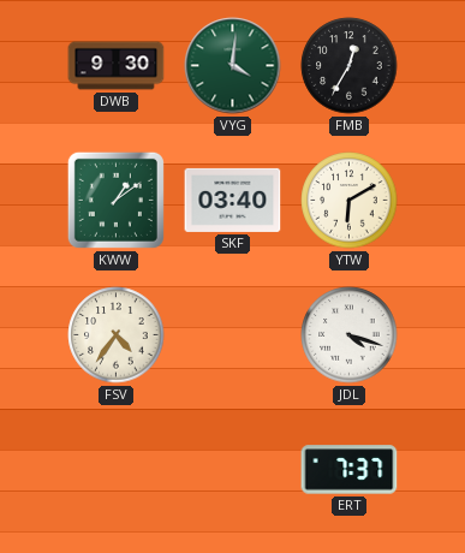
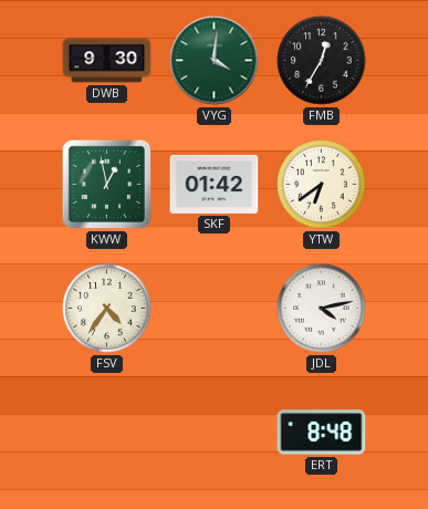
KWW: 1:09 -> 12:58
SKF: 03:40 -> 01:42
YTW: 6:10 -> 6:39
JDL: 4:18 -> 4:13
ERT: 7:37 -> 8:48
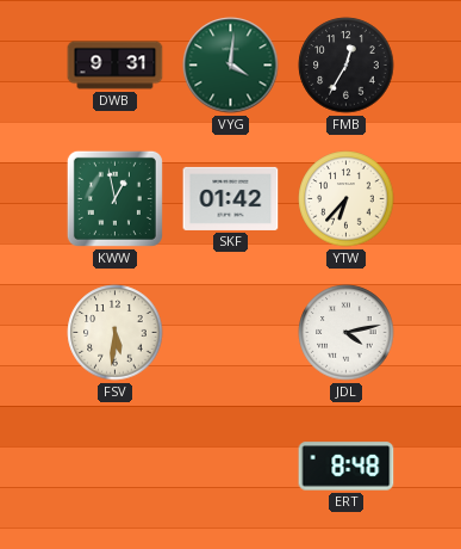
DWB: 9:30 -> 9:31
YTW: 6:39 -> 6:37
FSV: 4:36 -> 5:31
